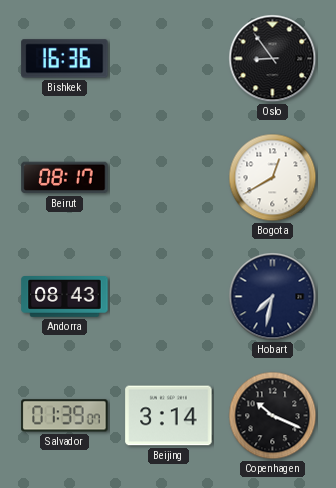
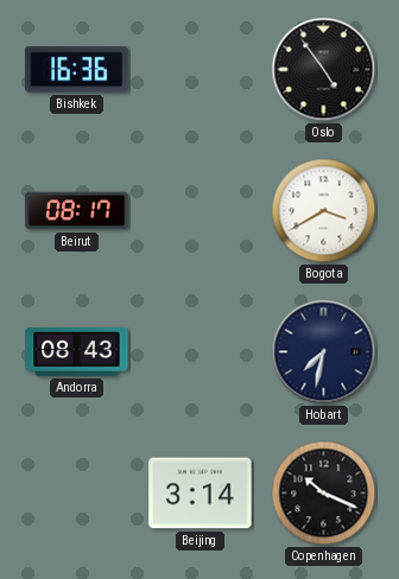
Oslo: 8:54 -> 4:54
Bogota: 12:40 -> 3:40
Salvador: 01:39 -> none
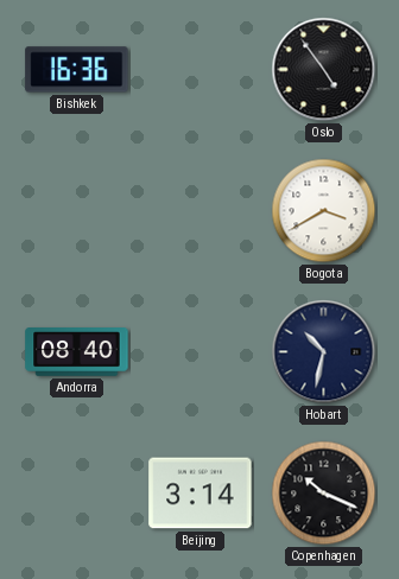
Beirut: 08:17 -> none
Andorra: 08:43 -> 08:40
Hobart: 7:32 -> 10:32
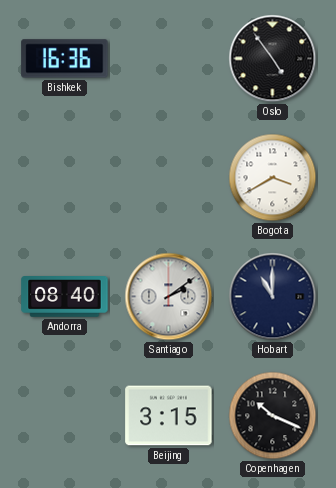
Santiago: none -> 2:09
Hobart: 10:32 -> 11:00
Beijing: 3:14 -> 3:15
